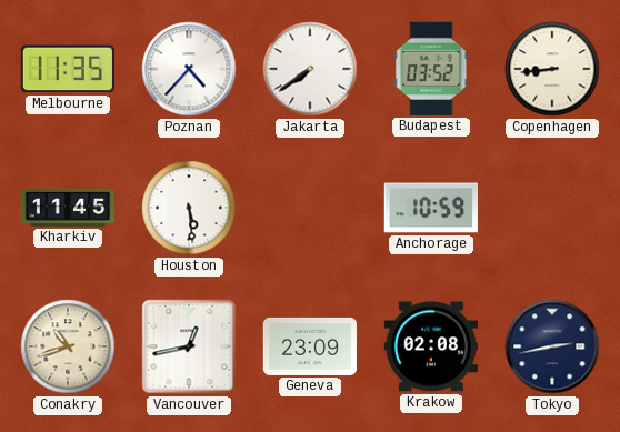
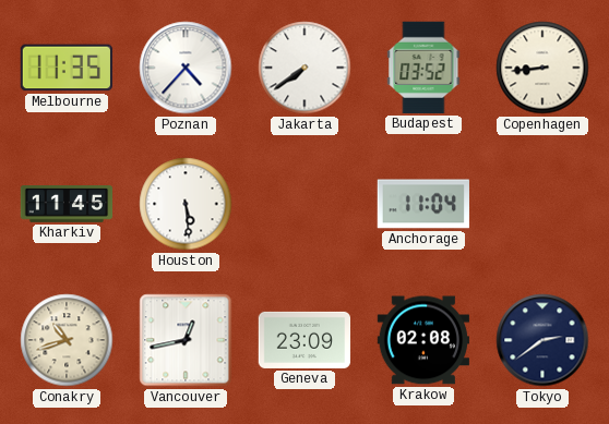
Anchorage: 10:59 -> 11:04
Tokyo: 2:43 -> 2:39
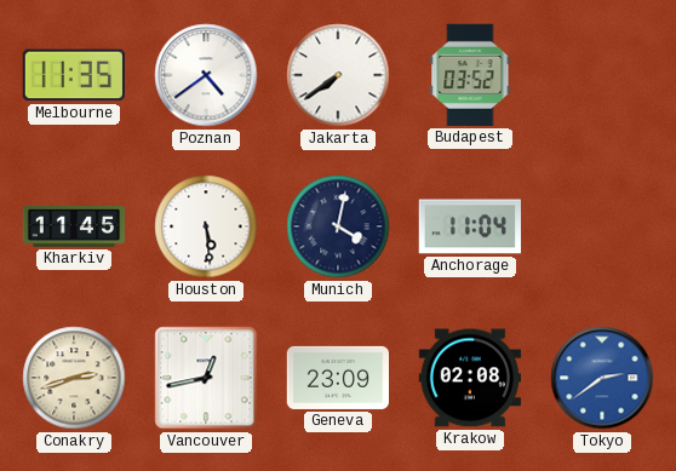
Poznan: 4:37 -> 4:39
Copenhagen: 8:44 -> none
Munich: none -> 4:02
Conakry: 10:42 -> 2:42
Tokyo dial: navy -> blue
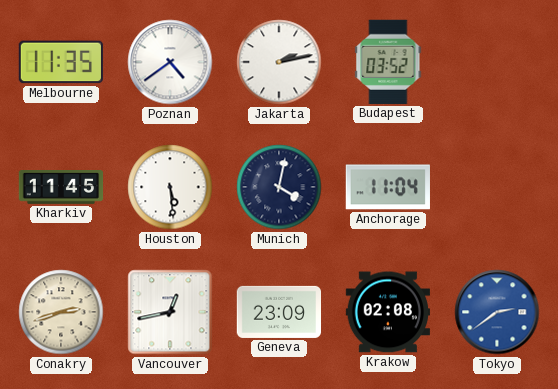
Jakarta: 7:39 -> 2:13
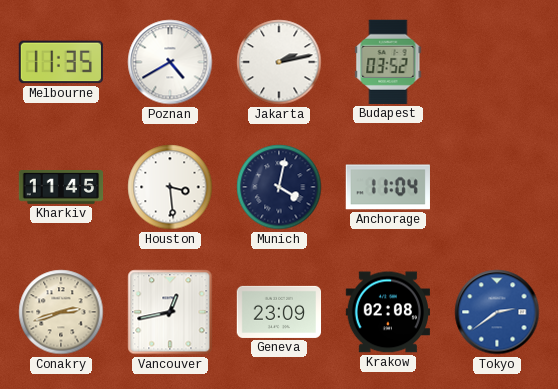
Poznan: 4:39 -> 4:40
Houston: 5:29 -> 3:29
